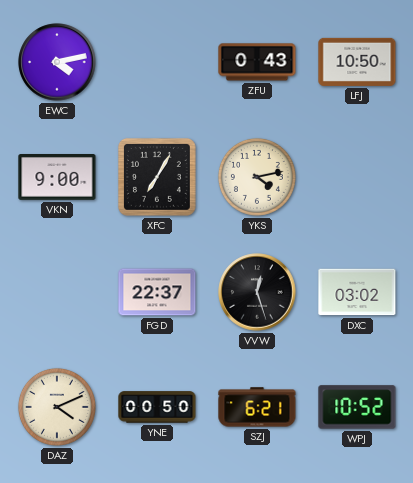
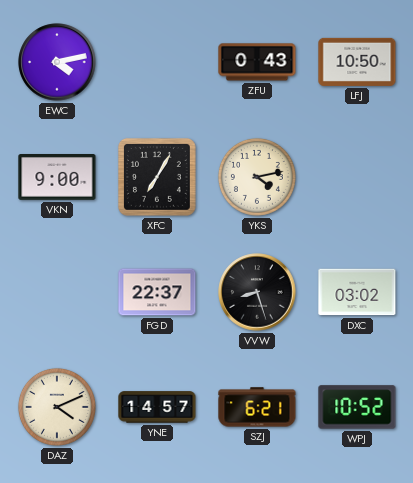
VVW: 12:27 -> 8:27
YNE: 00:50 -> 14:57
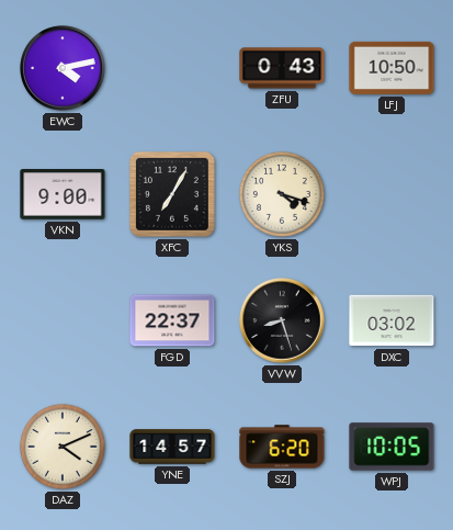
YKS: 4:13 -> 4:18
SZJ: 6:21 -> 6:20
WPJ: 10:52 -> 10:05
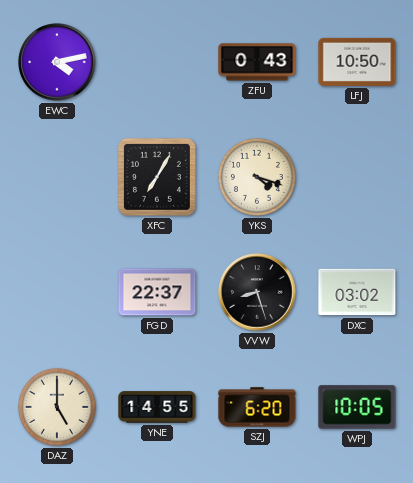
VKN: 9:00 -> none
DAZ: 4:11 -> 5:00
YNE: 14:57 -> 14:55
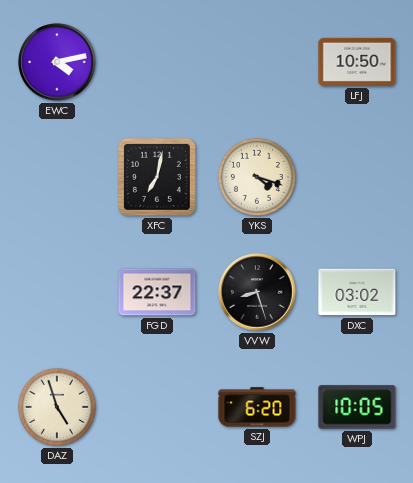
ZFU: 0:43 -> none
XFC: 7:05 -> 7:02
DAZ: 5:00 -> 4:57
YNE: 14:55 -> none
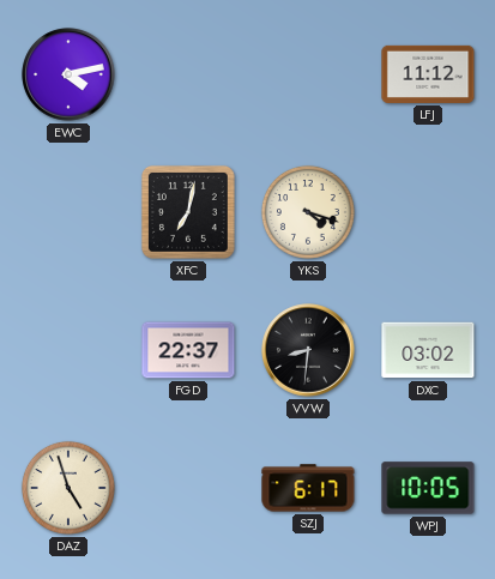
LFJ: 10:50 -> 11:12
VVW: 8:27 -> 8:31
SZJ: 6:20 -> 6:17
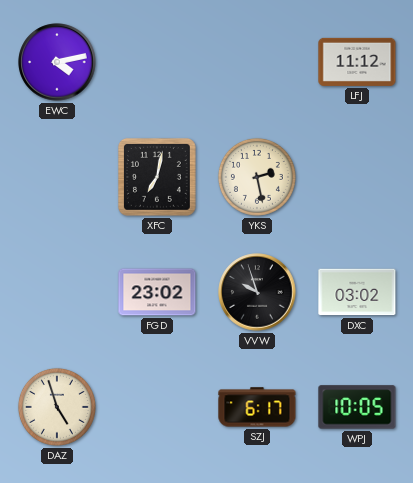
YKS: 4:18 -> 2:28
FGD: 22:37 -> 23:02
VVW: 8:31 -> 9:57
